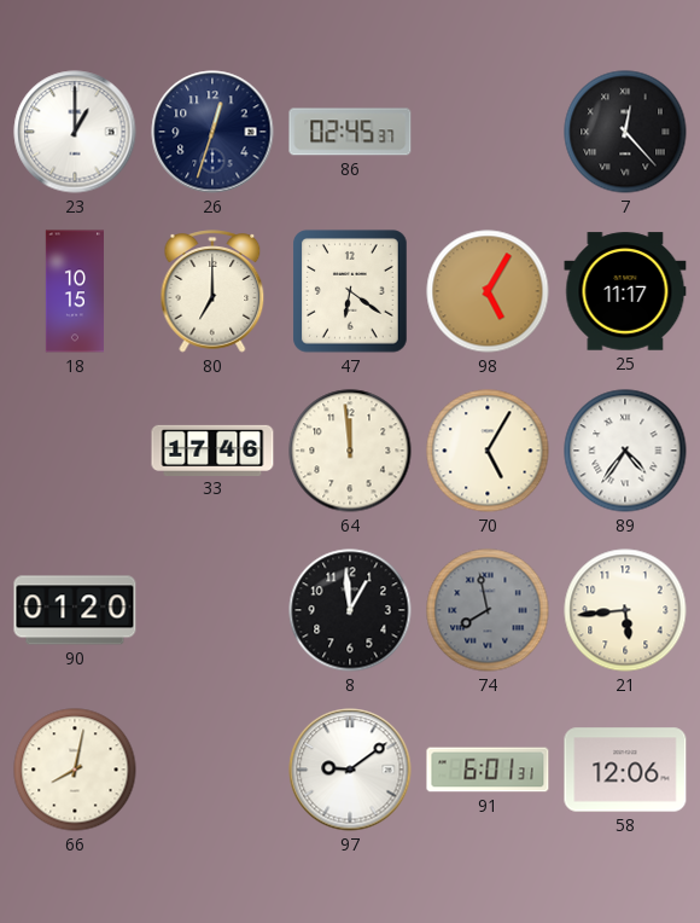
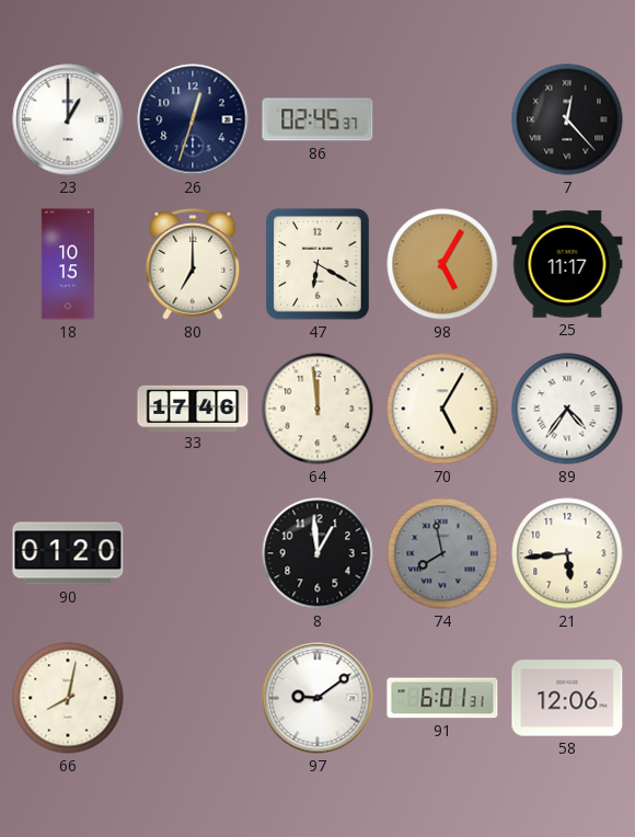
47: 6:21 -> 6:20
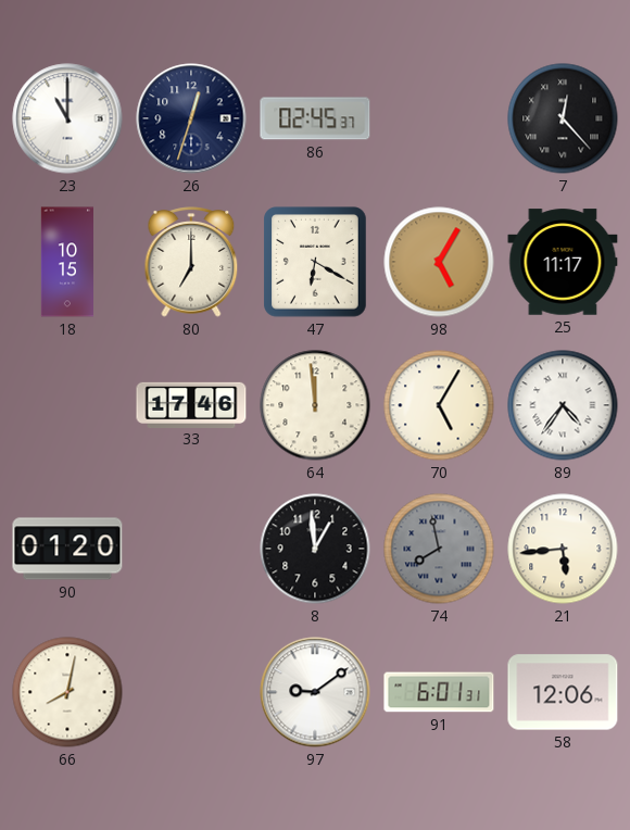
23: 1:00 -> 11:00
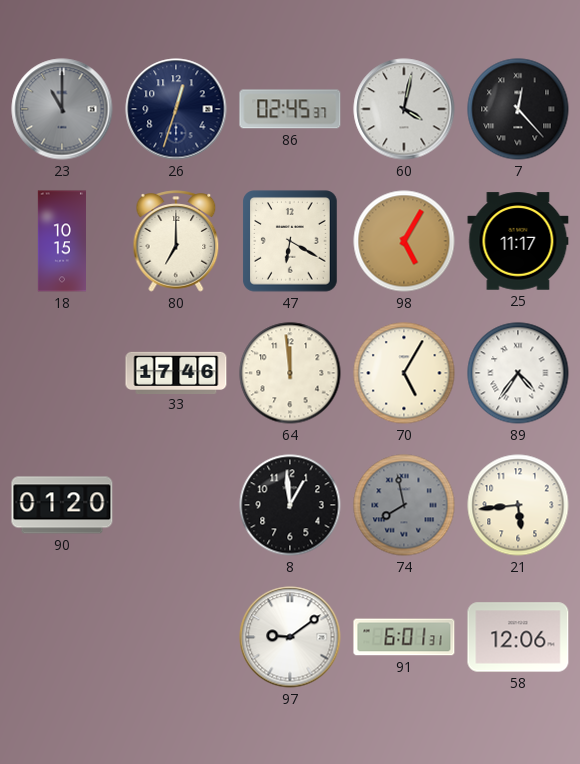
23 dial: white -> grey
60: none -> 4:02
66: 8:02 -> none
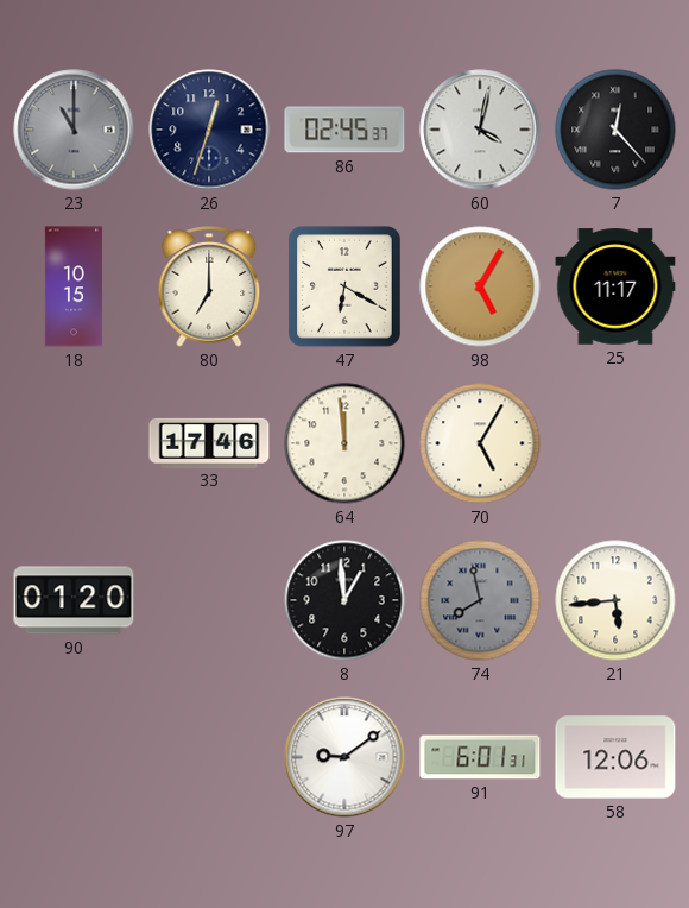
89: 4:36 -> none
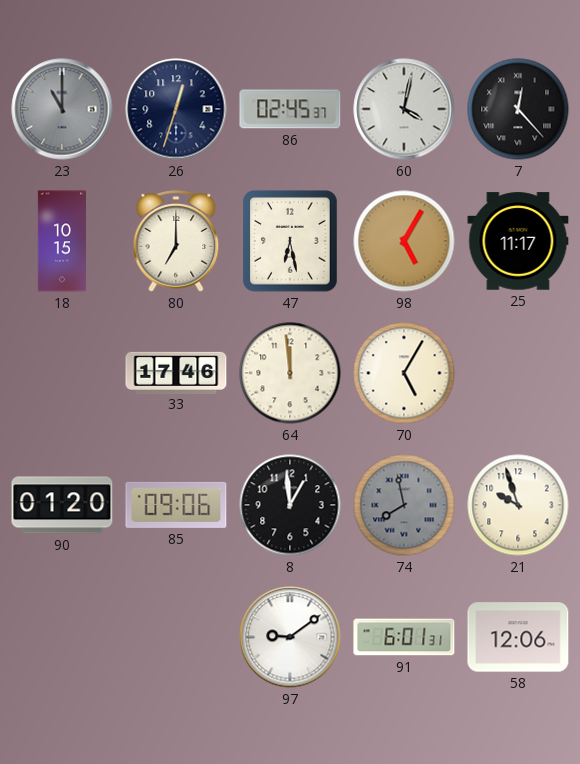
47: 6:20 -> 6:28
85: none -> 09:06
21: 5:44 -> 9:57
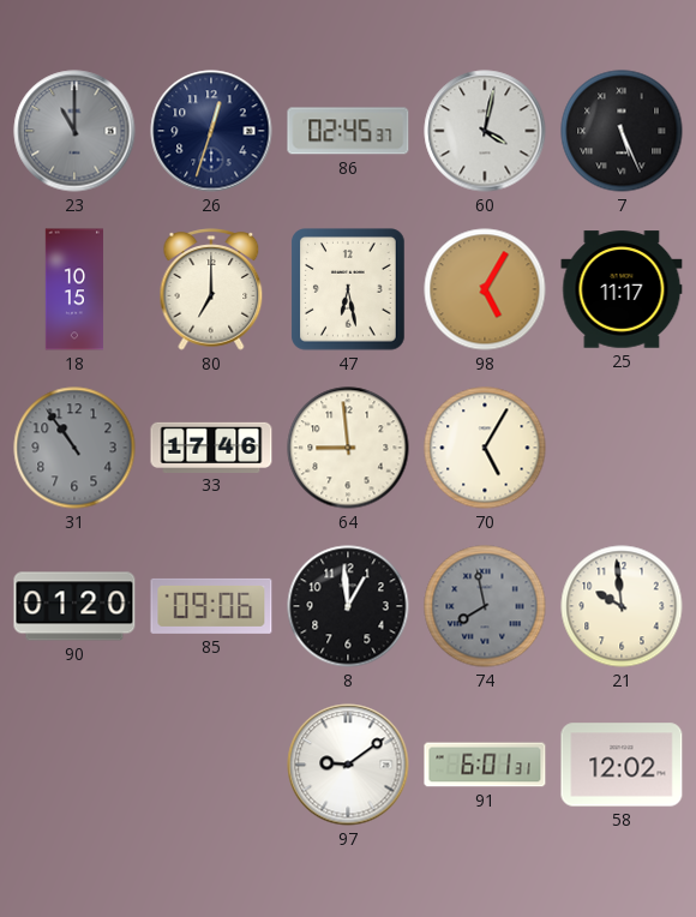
7: 12:23 -> 5:26
31: none -> 10:54
64: 11:59 -> 8:59
21: 9:57 -> 9:59
58: 12:06 -> 12:02
